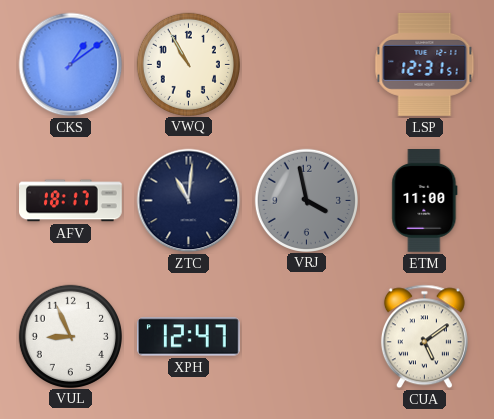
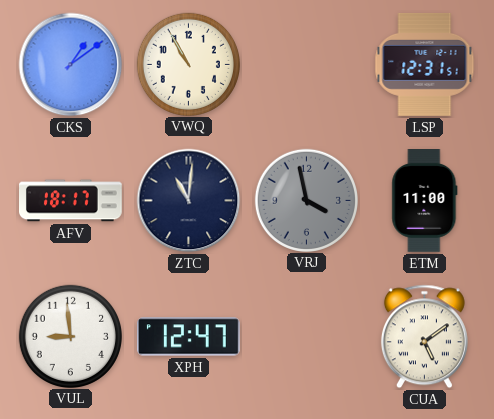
VUL: 8:56 -> 8:59
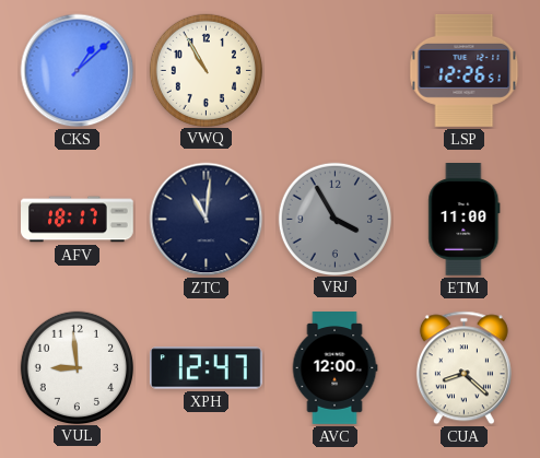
CKS: 1:09 -> 1:08
LSP: 12:31 -> 12:26
VRJ: 3:58 -> 3:55
AVC: none -> 12:00
CUA: 5:09 -> 8:22
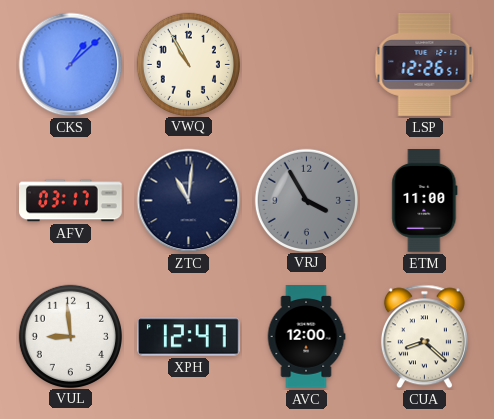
AFV: 18:17 -> 03:17
